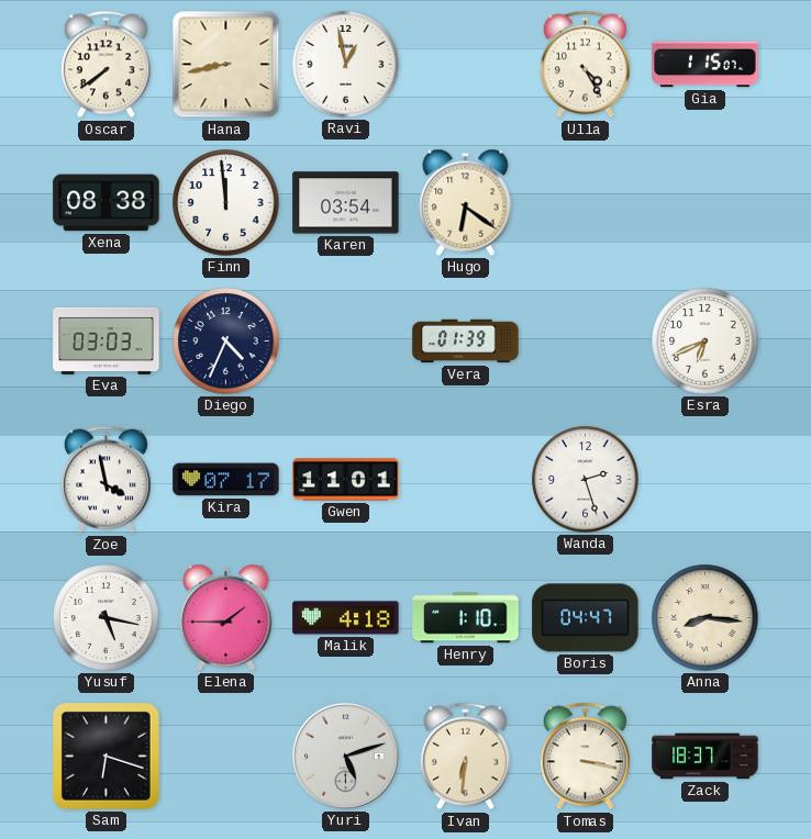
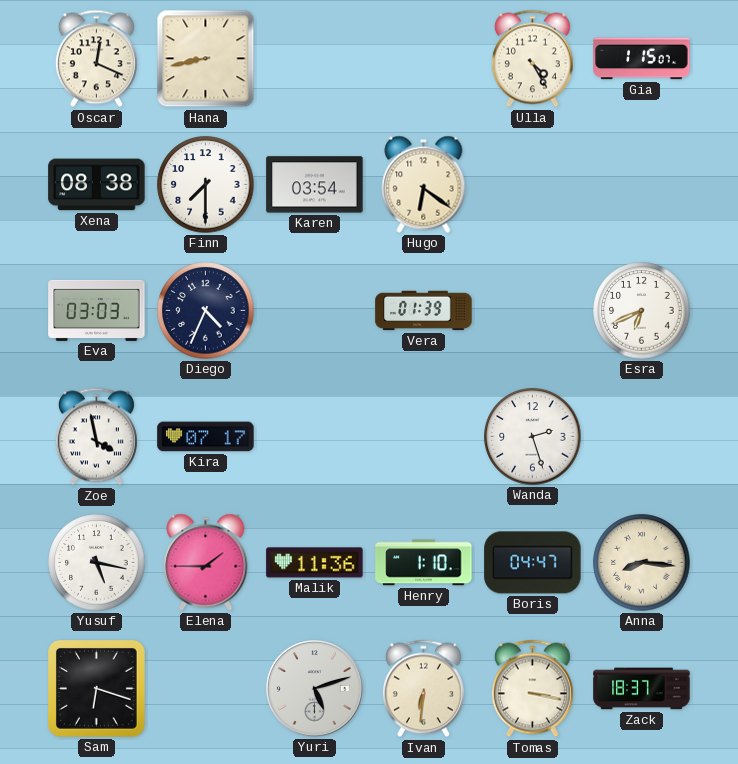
Oscar: 7:39 -> 12:19
Ravi: 12:58 -> none
Finn: 11:59 -> 7:30
Gwen: 11:01 -> none
Malik: 4:18 -> 11:36
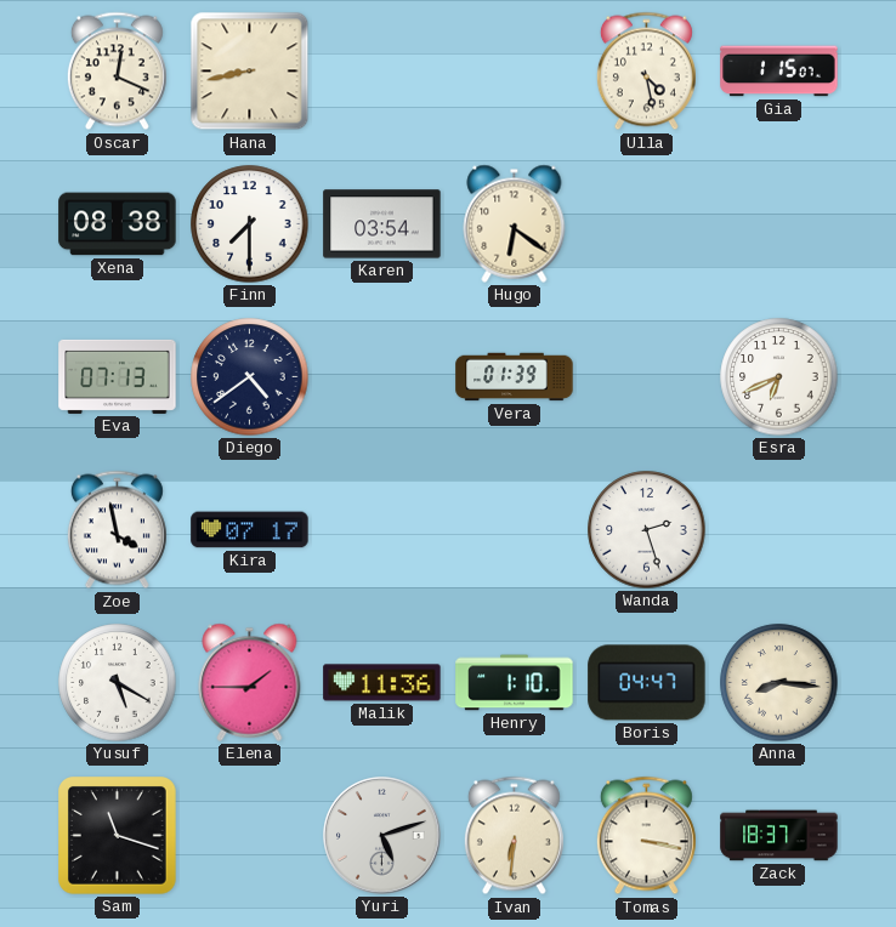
Ulla: 4:25 -> 4:28
Eva: 03:03 -> 07:13
Diego: 4:34 -> 4:39
Yusuf: 5:17 -> 5:20
Sam: 6:18 -> 11:18
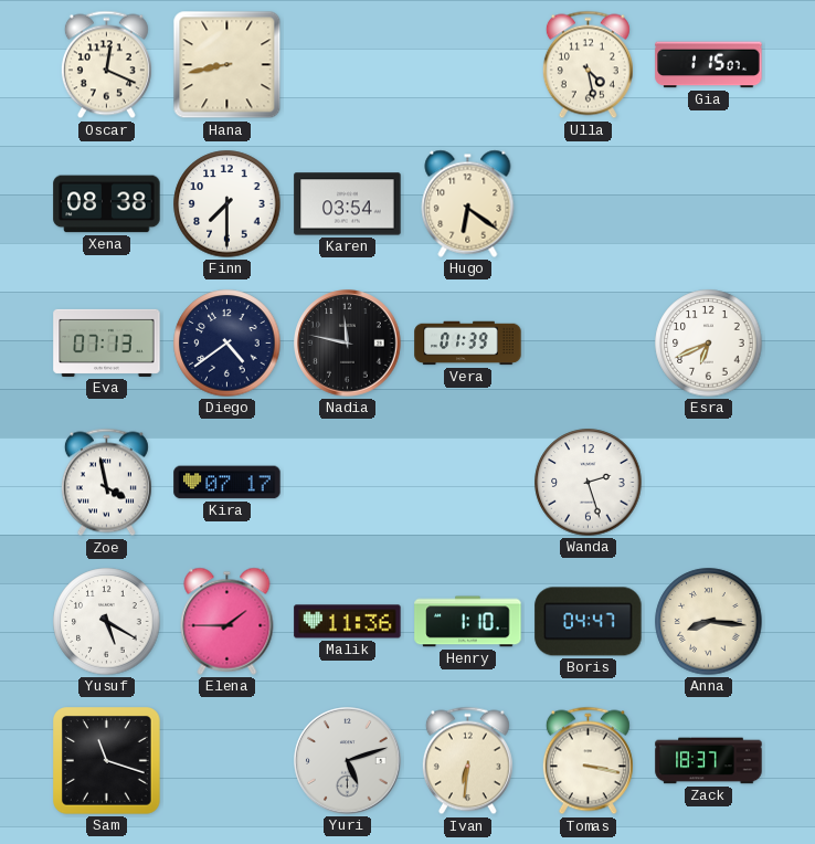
Nadia: none -> 11:47
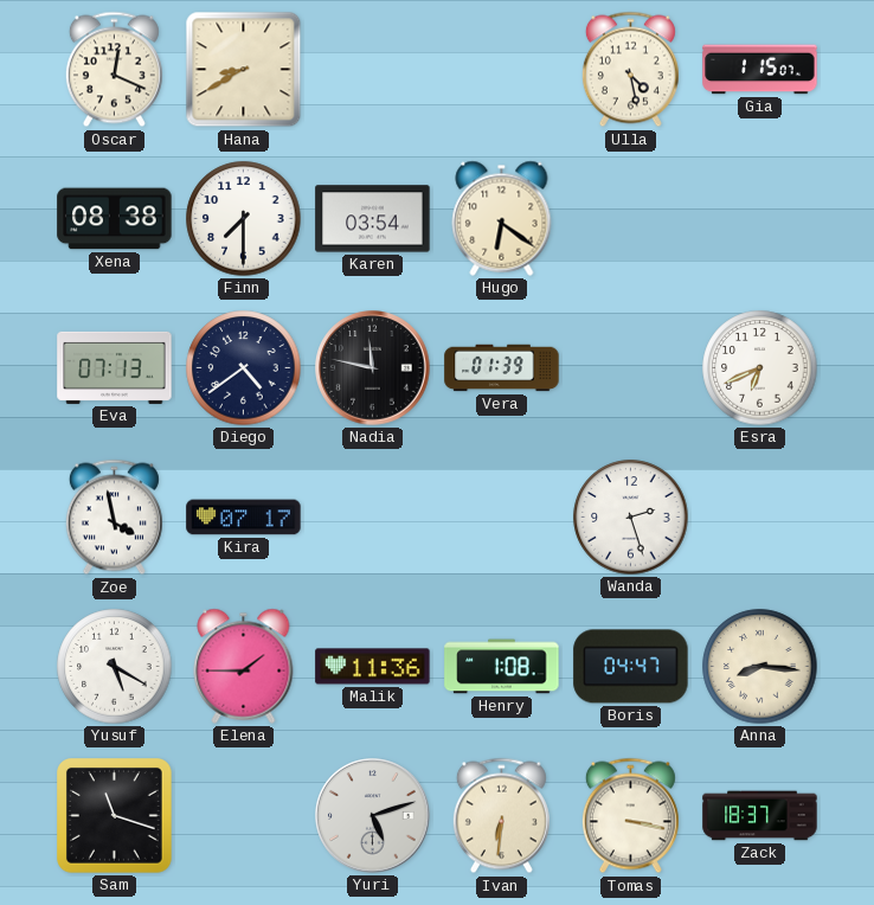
Hana: 8:43 -> 8:40
Henry: 1:10 -> 1:08
